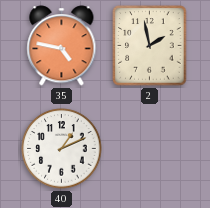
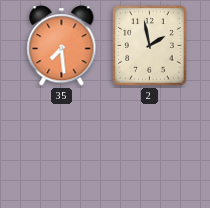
35: 4:47 -> 7:29
40: 1:11 -> none
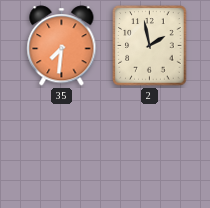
35: 7:29 -> 7:31
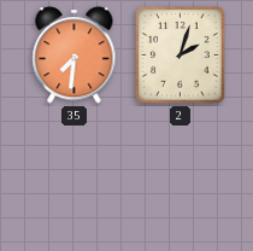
2: 1:58 -> 2:03
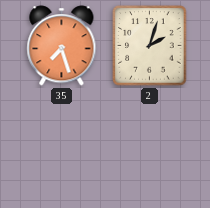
35: 7:31 -> 7:27
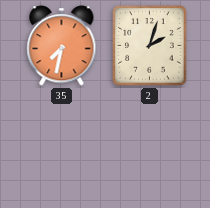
35: 7:27 -> 7:32
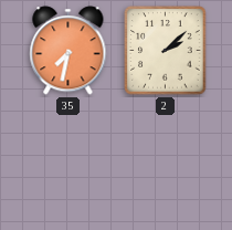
2: 2:03 -> 2:08
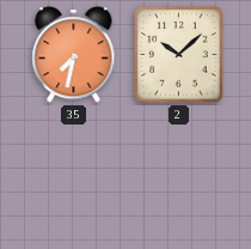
2: 2:08 -> 10:08
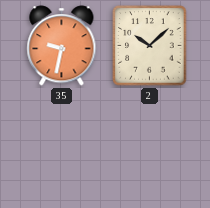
35: 7:32 -> 9:32
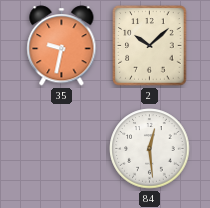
84: none -> 12:29
